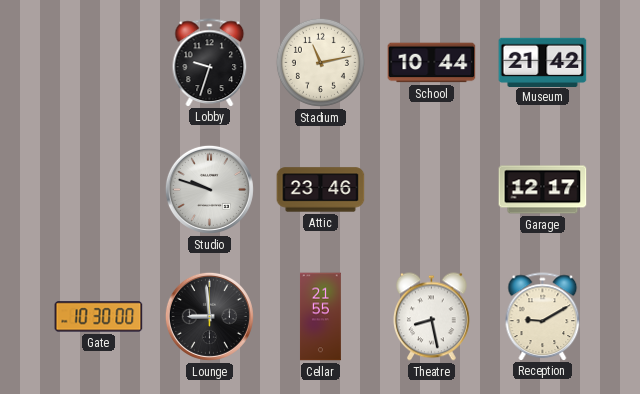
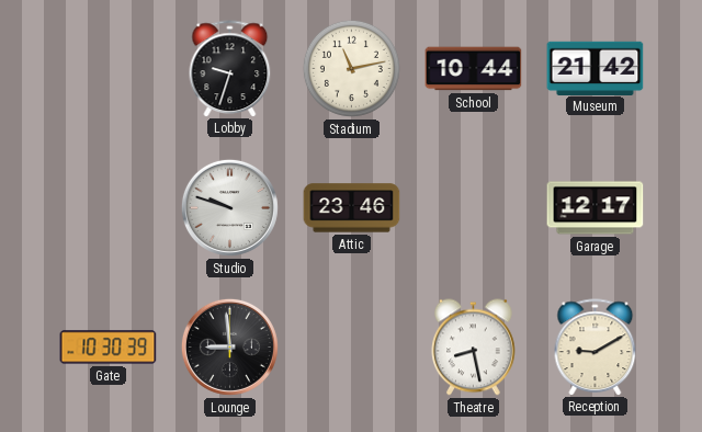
Gate: 10:30:00 -> 10:30:39
Cellar: 21:55 -> none
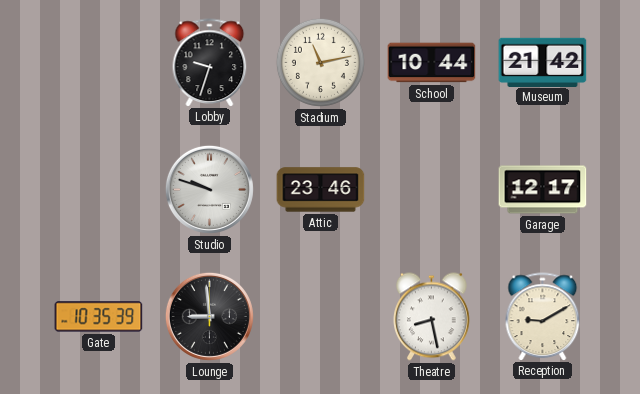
Gate: 10:30 -> 10:35
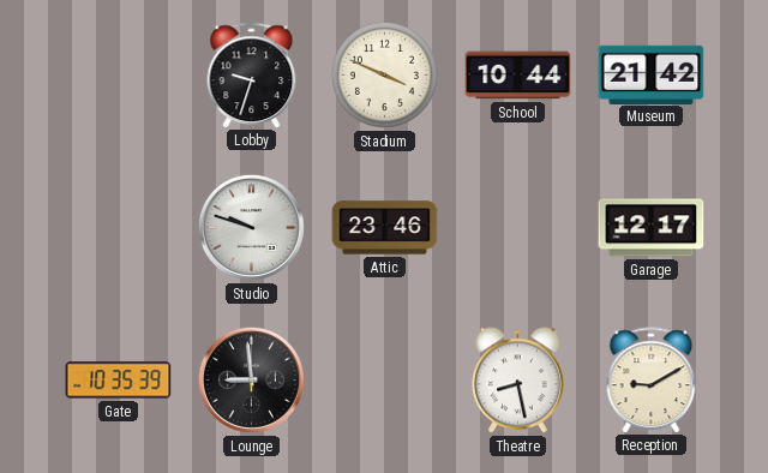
Stadium: 11:13 -> 3:49
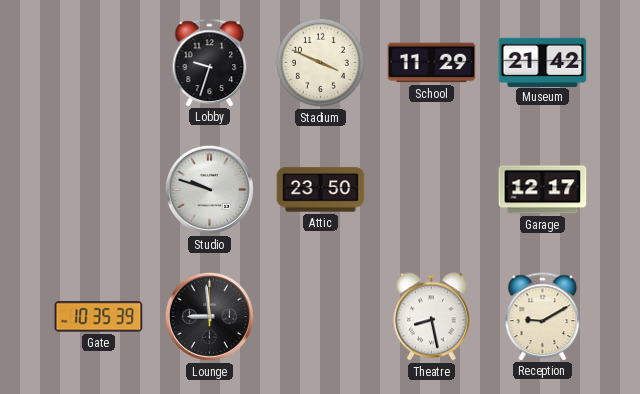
School: 10:44 -> 11:29
Attic: 23:46 -> 23:50
